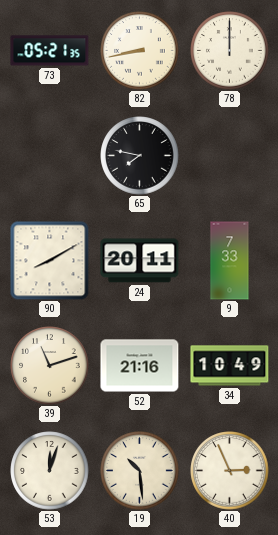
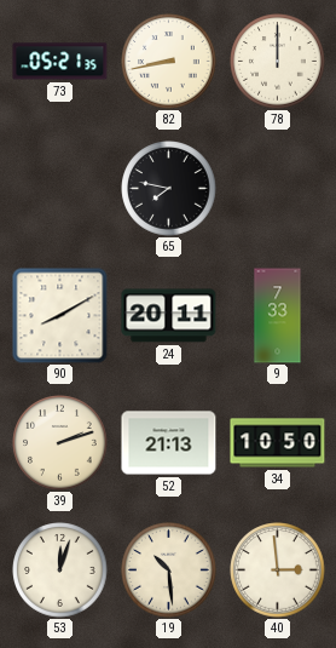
39: 11:12 -> 2:12
52: 21:16 -> 21:13
34: 10:49 -> 10:50
40: 2:56 -> 2:59
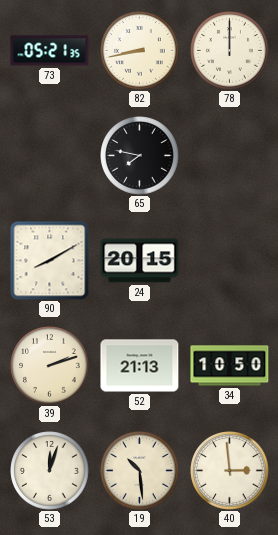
24: 20:11 -> 20:15
9: 7:33 -> none
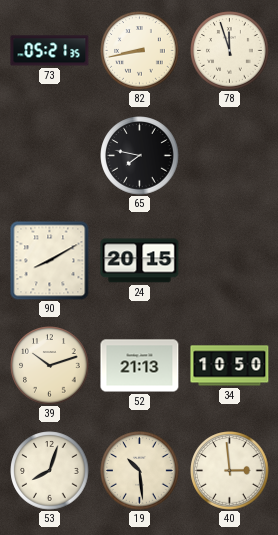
78: 12:00 -> 11:57
39: 2:12 -> 10:12
53: 12:03 -> 8:03
